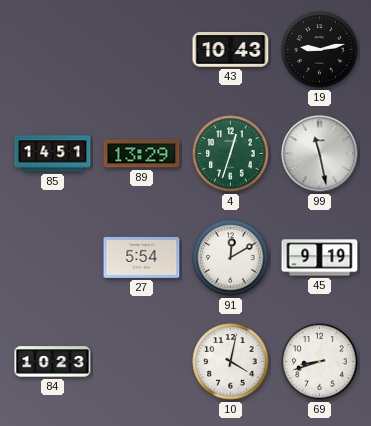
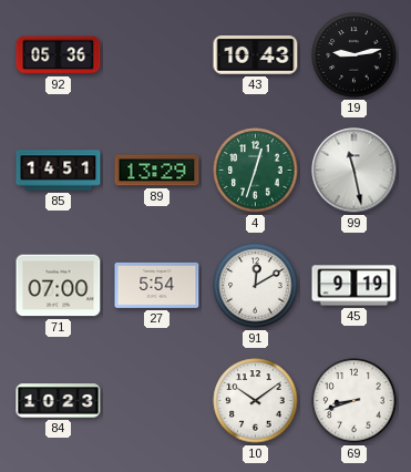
92: none -> 05:36
71: none -> 07:00
10: 4:02 -> 10:09
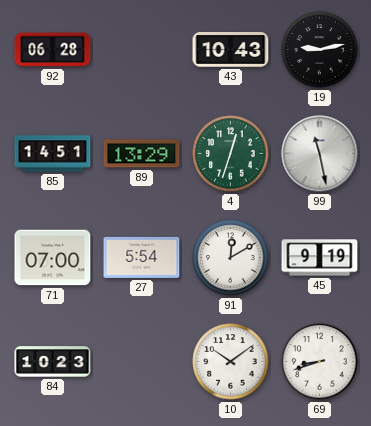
92: 05:36 -> 06:28
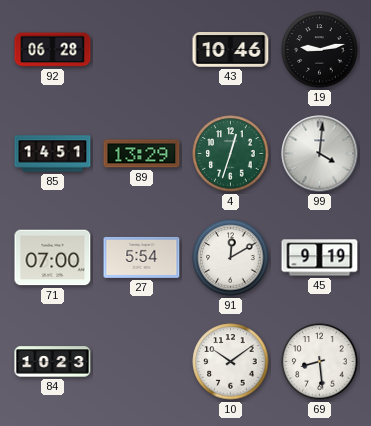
43: 10:43 -> 10:46
99: 11:28 -> 4:01
69: 8:42 -> 8:29
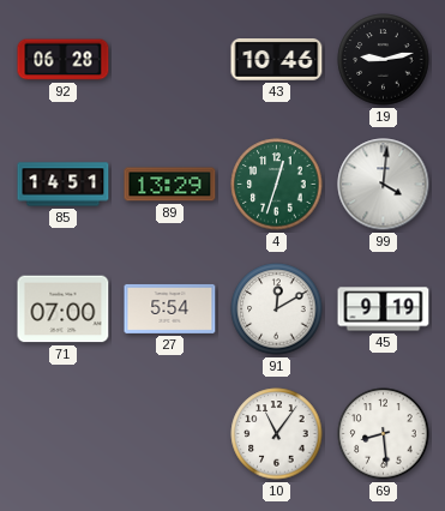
84: 10:23 -> none
10: 10:09 -> 11:06
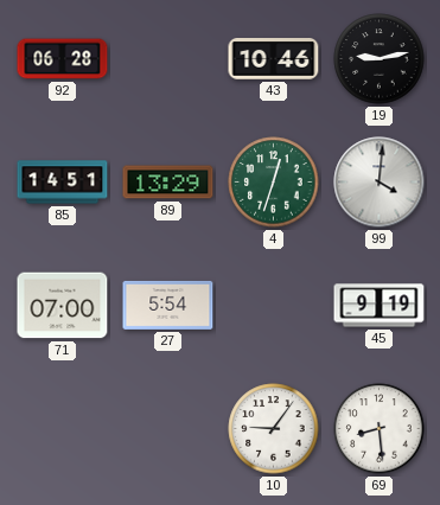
91: 12:10 -> none
10: 11:06 -> 9:06
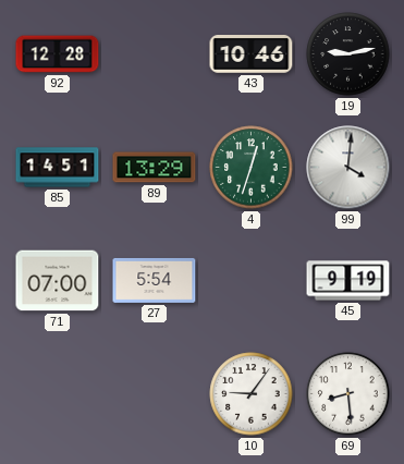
92: 06:28 -> 12:28
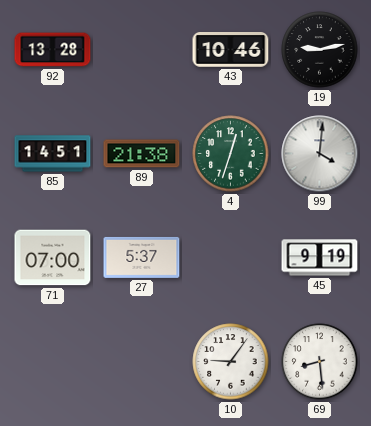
92: 12:28 -> 13:28
89: 13:29 -> 21:38
27: 5:54 -> 5:37
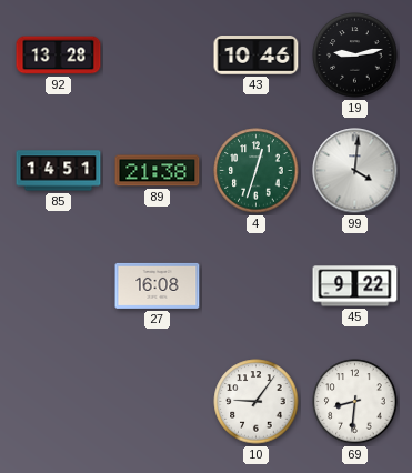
71: 07:00 -> none
27: 5:37 -> 16:08
45: 9:19 -> 9:22
69: 8:29 -> 8:31
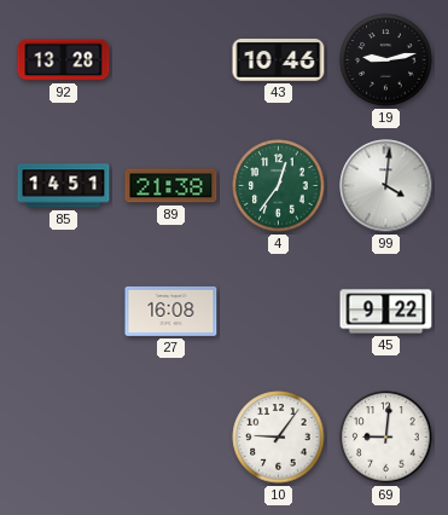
4: 12:33 -> 12:36
69: 8:31 -> 9:01
